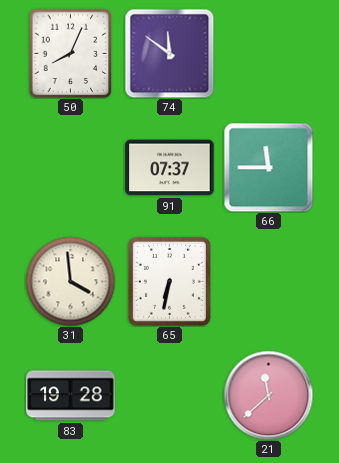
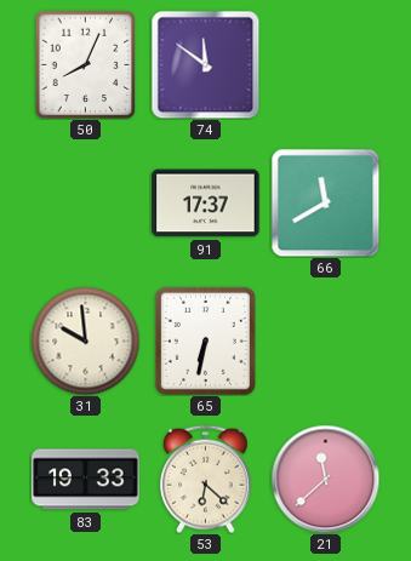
91: 07:37 -> 17:37
66: 11:45 -> 11:40
31: 3:59 -> 9:59
83: 19:28 -> 19:33
53: none -> 6:22
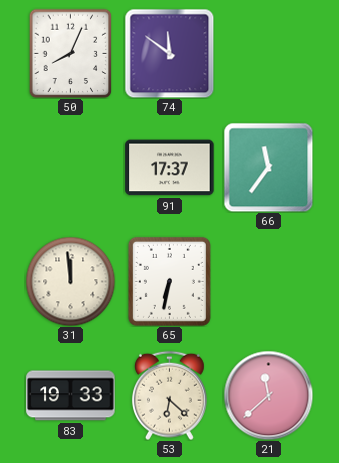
66: 11:40 -> 11:36
31: 9:59 -> 11:59
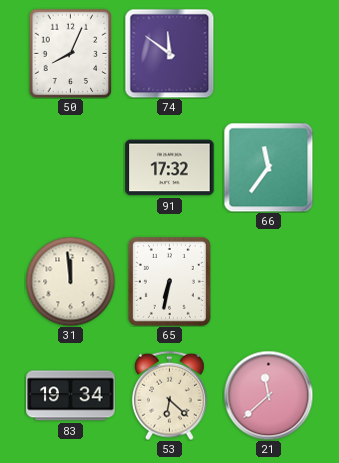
91: 17:37 -> 17:32
83: 19:33 -> 19:34
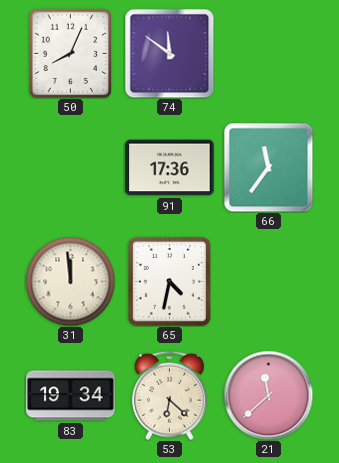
91: 17:32 -> 17:36
65: 6:32 -> 4:32
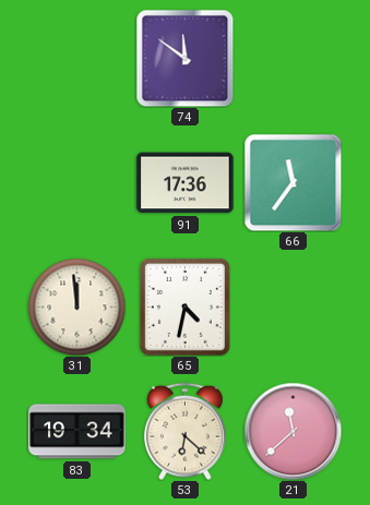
50: 8:04 -> none
